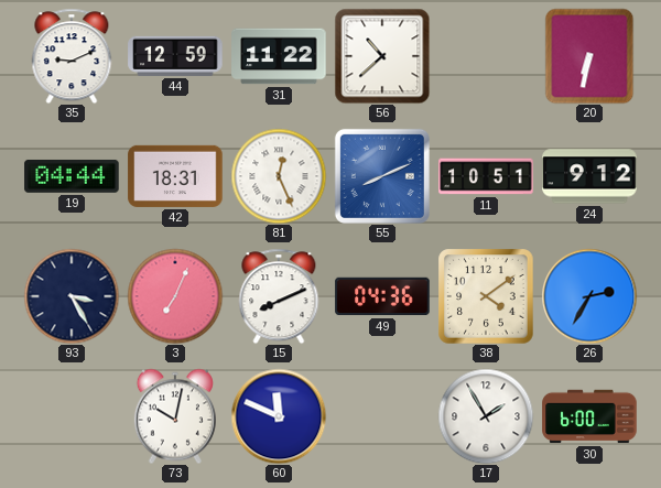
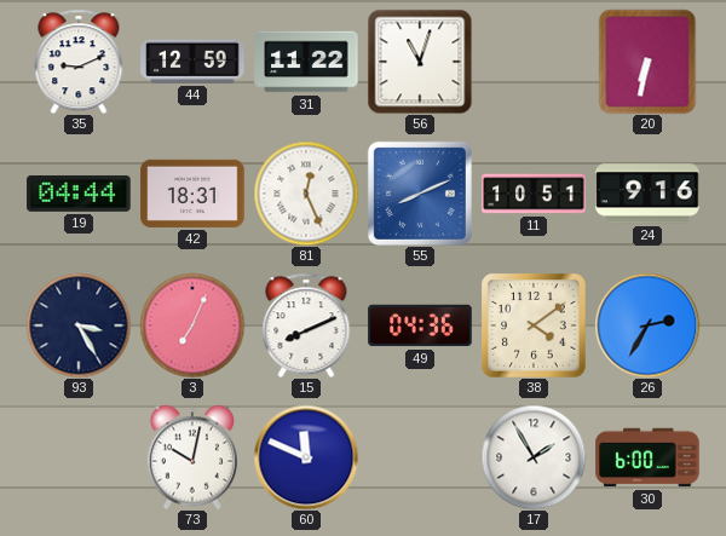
56: 10:38 -> 11:03
24: 9:12 -> 9:16
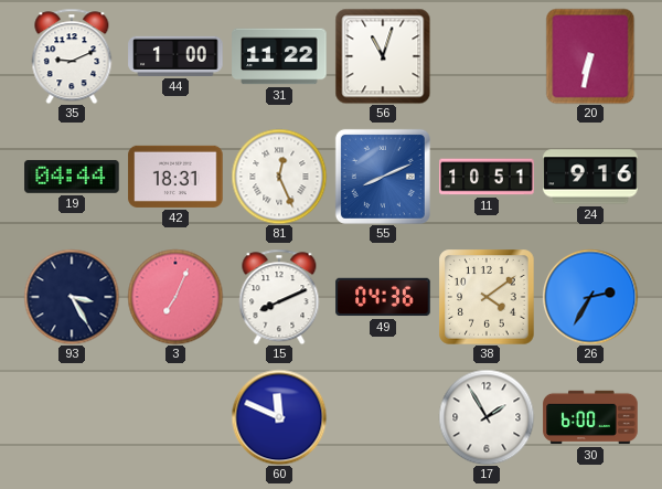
44: 12:59 -> 1:00
73: 10:02 -> none
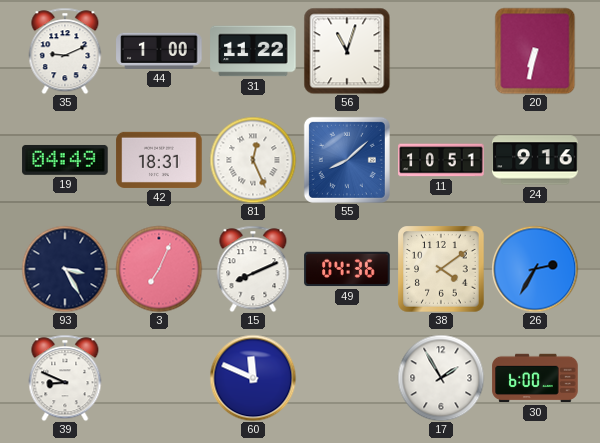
19: 04:44 -> 04:49
55: 8:11 -> 8:08
39: none -> 8:49
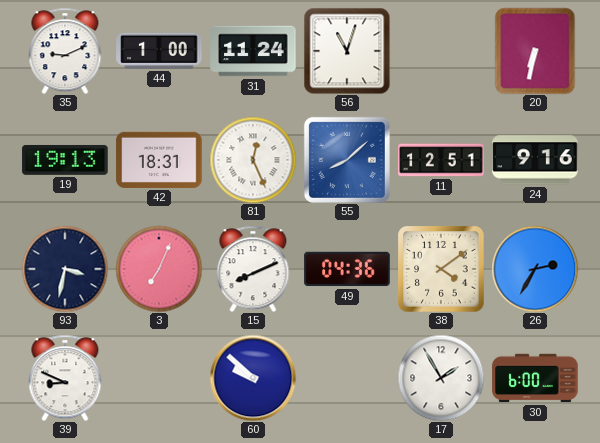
31: 11:22 -> 11:24
19: 04:49 -> 19:13
11: 10:51 -> 12:51
93: 3:25 -> 3:32
60: 11:49 -> 9:52
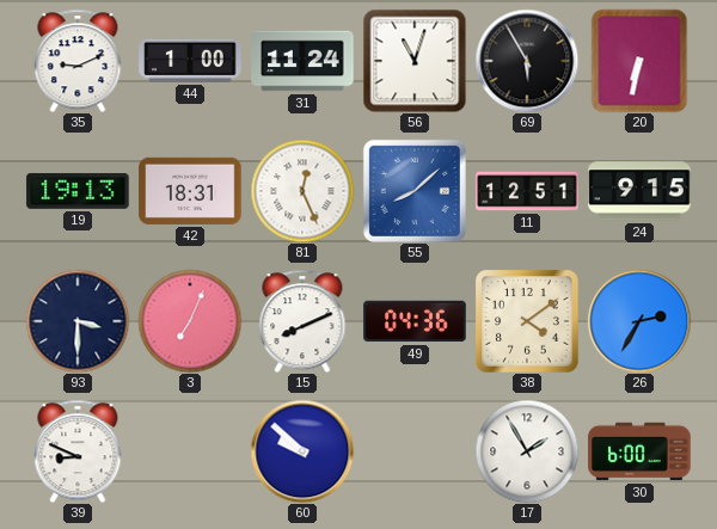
69: none -> 5:55
24: 9:16 -> 9:15
93: 3:32 -> 3:30
